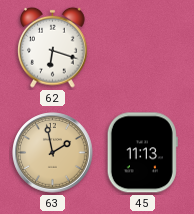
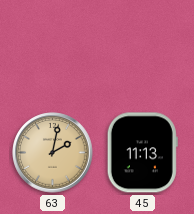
62: 6:18 -> none
63: 1:58 -> 2:02
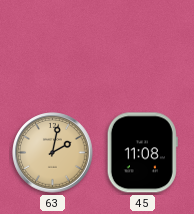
45: 11:13 -> 11:08
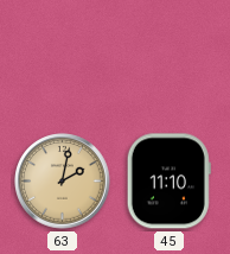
45: 11:08 -> 11:10
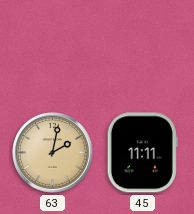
45: 11:10 -> 11:11
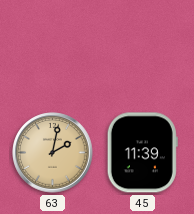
45: 11:11 -> 11:39
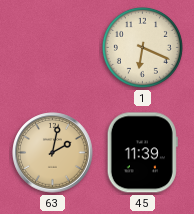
1: none -> 6:19
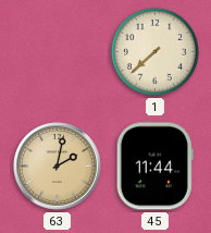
1: 6:19 -> 7:38
45: 11:39 -> 11:44
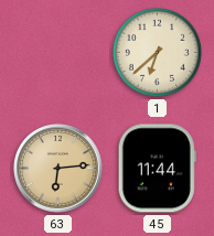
1: 7:38 -> 6:38
63: 2:02 -> 6:14
